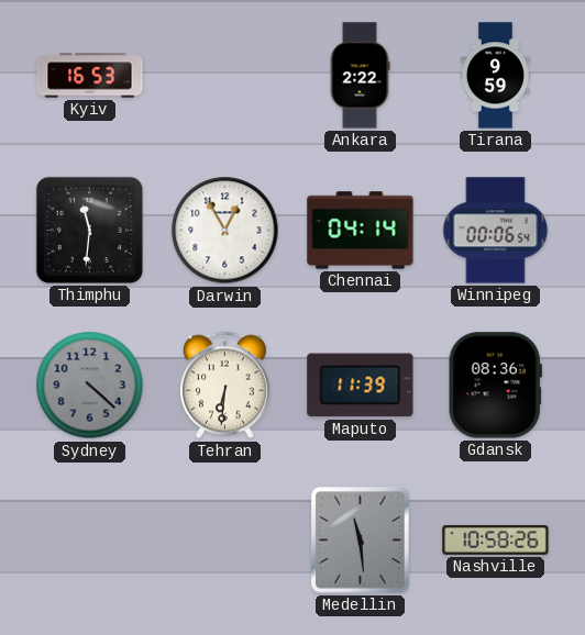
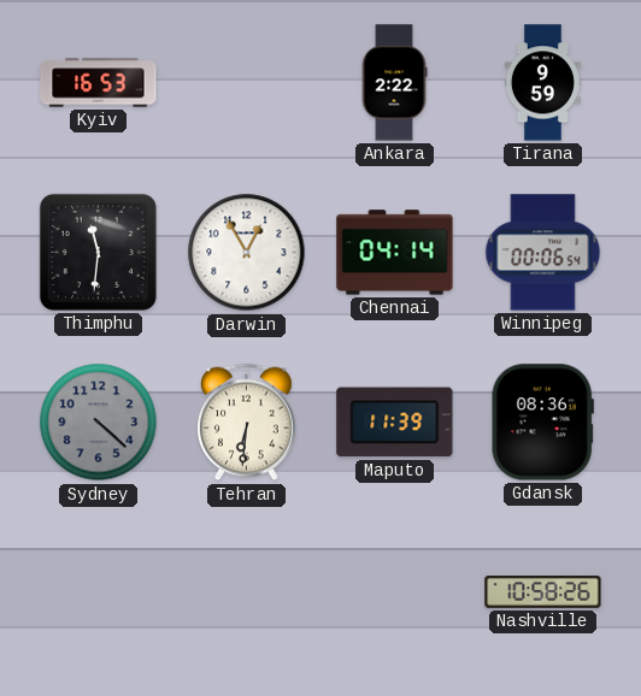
Medellin: 11:29 -> none
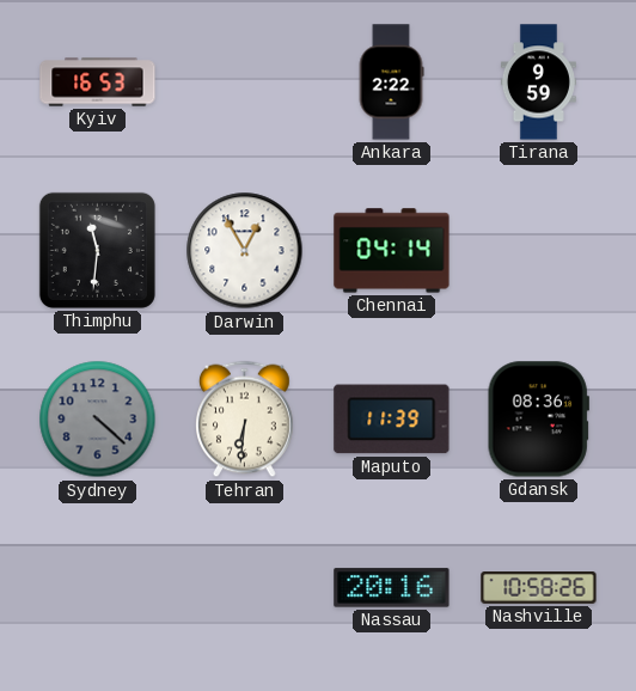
Winnipeg: 00:06 -> none
Nassau: none -> 20:16
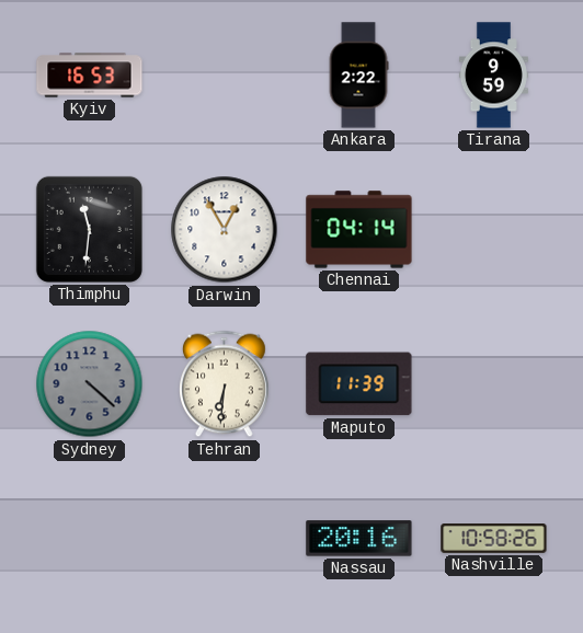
Gdansk: 08:36 -> none
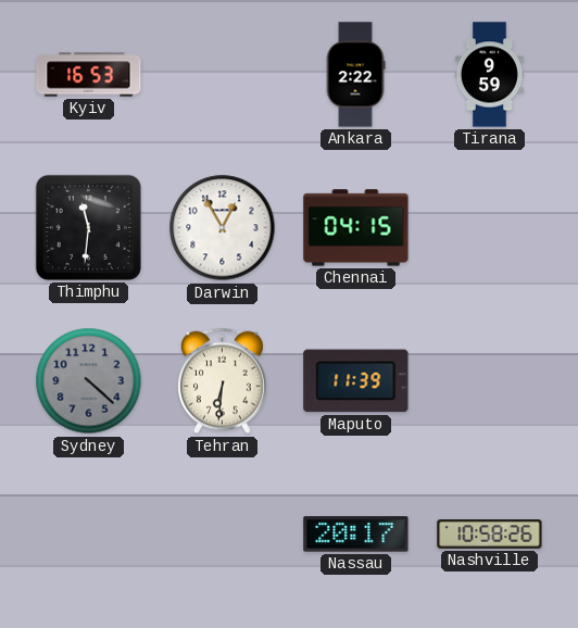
Chennai: 04:14 -> 04:15
Nassau: 20:16 -> 20:17
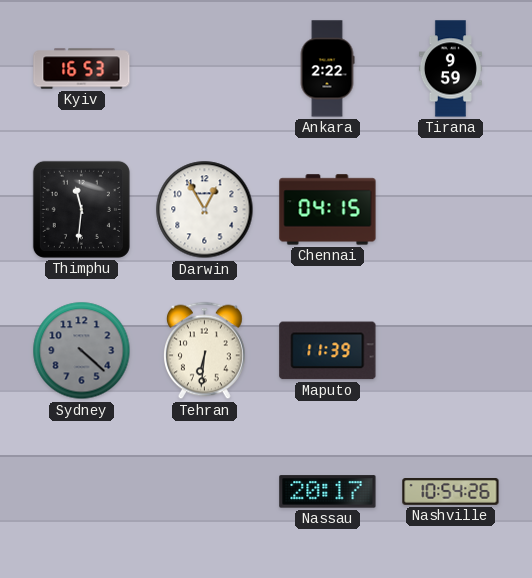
Nashville: 10:58 -> 10:54
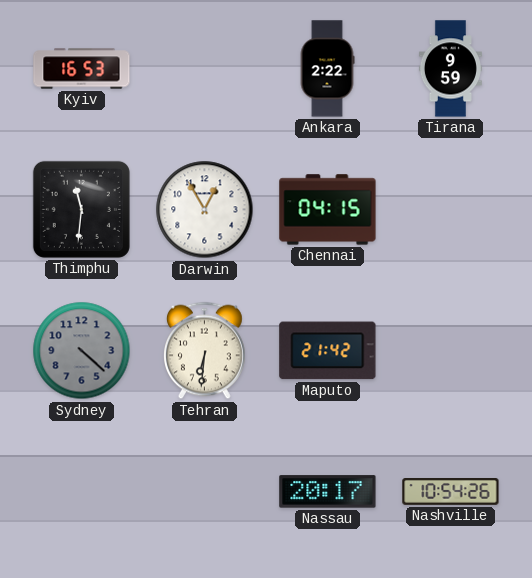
Maputo: 11:39 -> 21:42
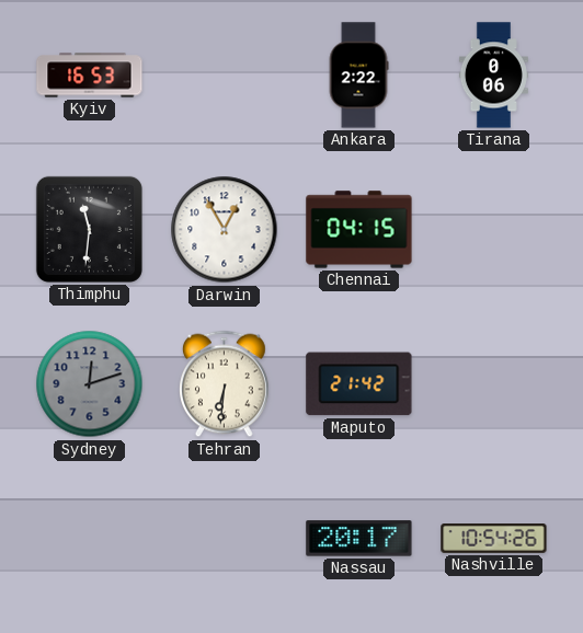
Tirana: 9:59 -> 0:06
Sydney: 4:22 -> 12:12
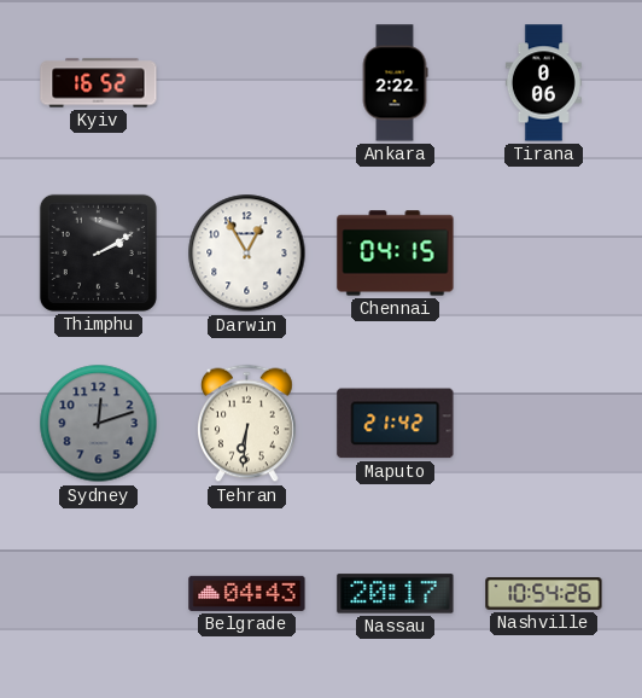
Kyiv: 16:53 -> 16:52
Thimphu: 11:31 -> 2:10
Belgrade: none -> 04:43
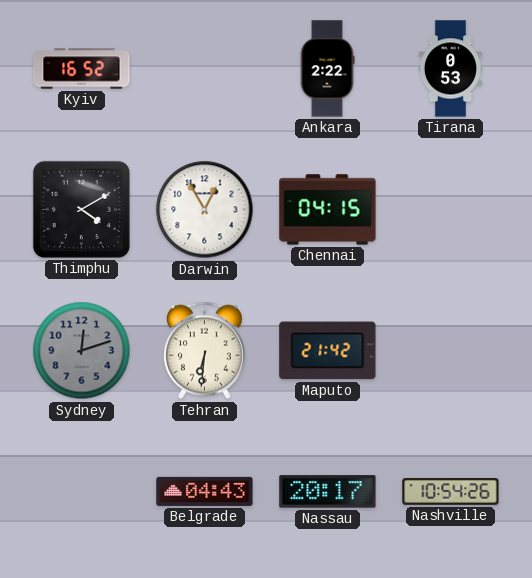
Tirana: 0:06 -> 0:53
Thimphu: 2:10 -> 4:10
